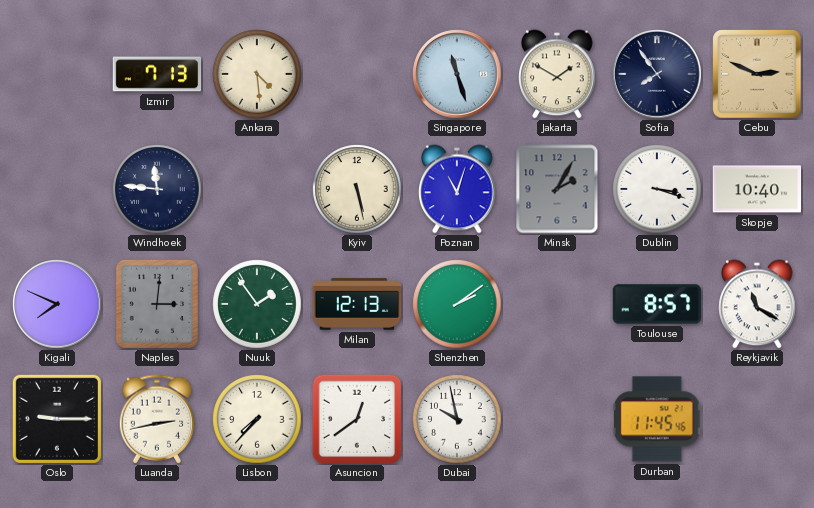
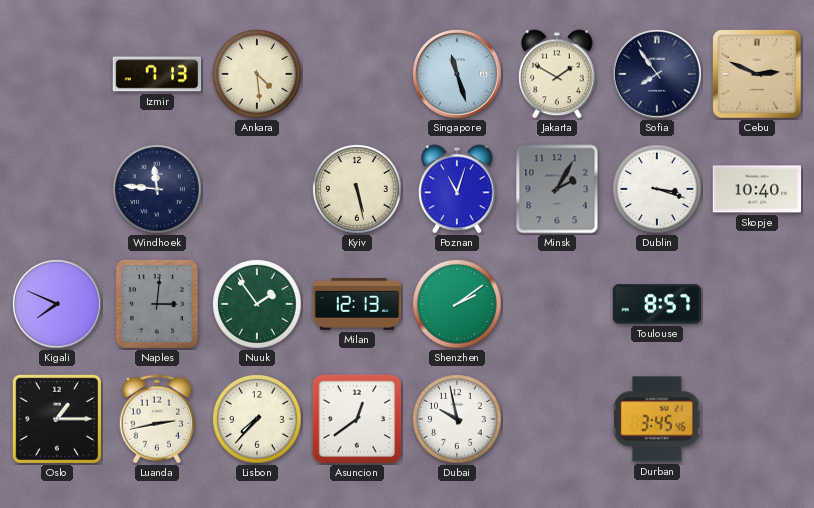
Reykjavik: 11:20 -> none
Oslo: 9:15 -> 1:15
Durban: 11:45 -> 3:45
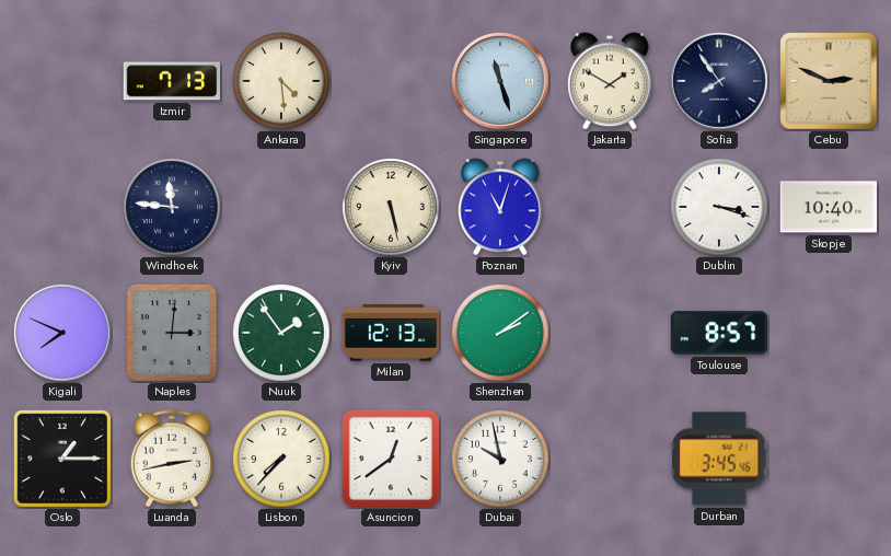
Minsk: 2:05 -> none
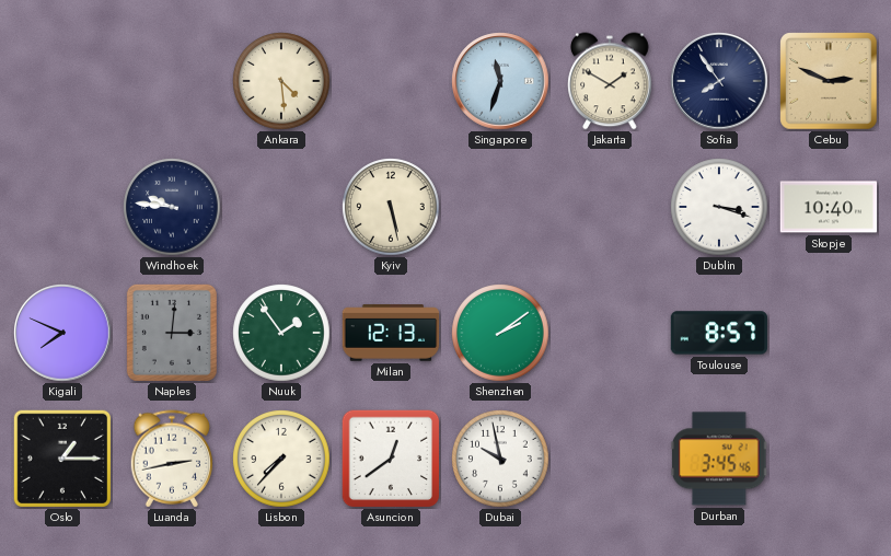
Izmir: 7:13 -> none
Singapore: 11:27 -> 11:33
Windhoek: 11:46 -> 9:46
Poznan: 11:03 -> none
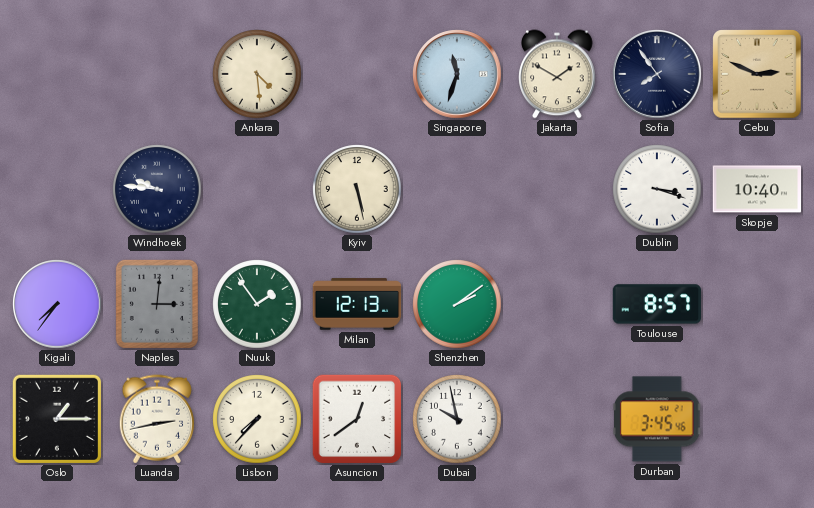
Kigali: 7:49 -> 7:36
